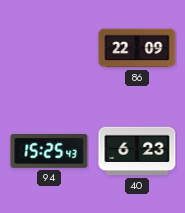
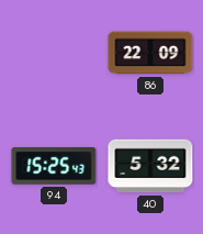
40: 6:23 -> 5:32
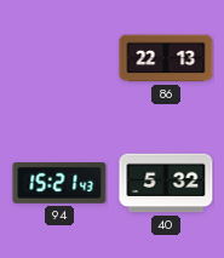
86: 22:09 -> 22:13
94: 15:25 -> 15:21
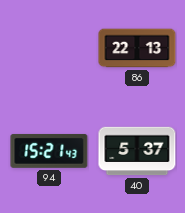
40: 5:32 -> 5:37
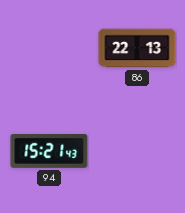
40: 5:37 -> none
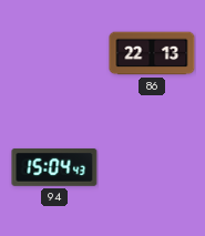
94: 15:21 -> 15:04
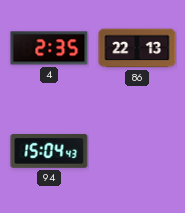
4: none -> 2:35
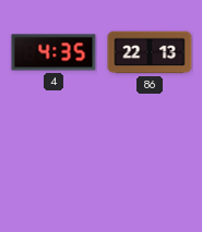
4: 2:35 -> 4:35
94: 15:04 -> none
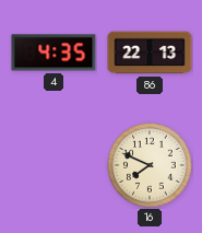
16: none -> 7:49
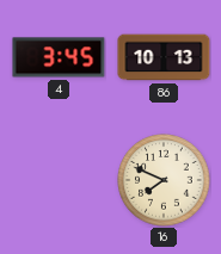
4: 4:35 -> 3:45
86: 22:13 -> 10:13
